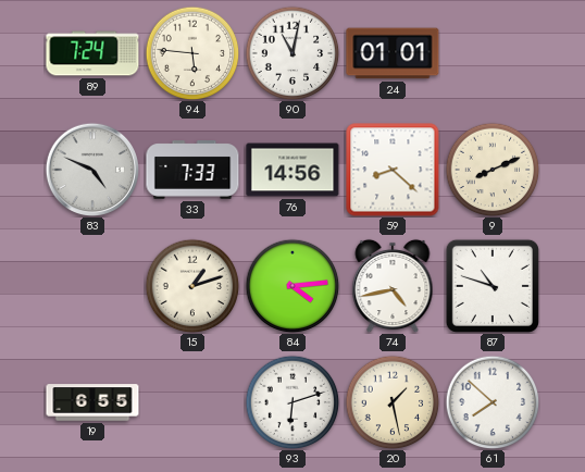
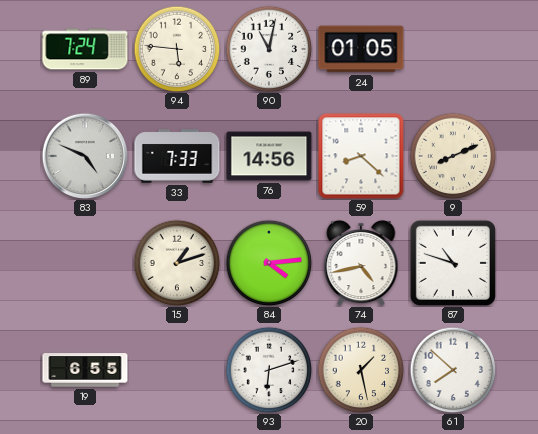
24: 01:01 -> 01:05
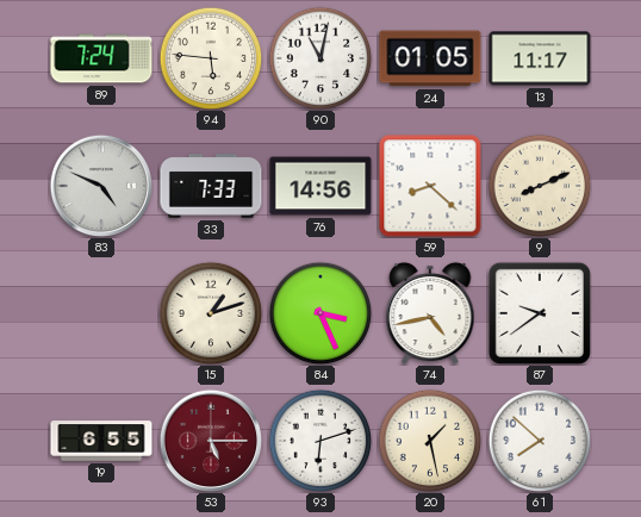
13: none -> 11:17
84: 4:14 -> 3:26
87: 10:48 -> 9:39
53: none -> 5:15
